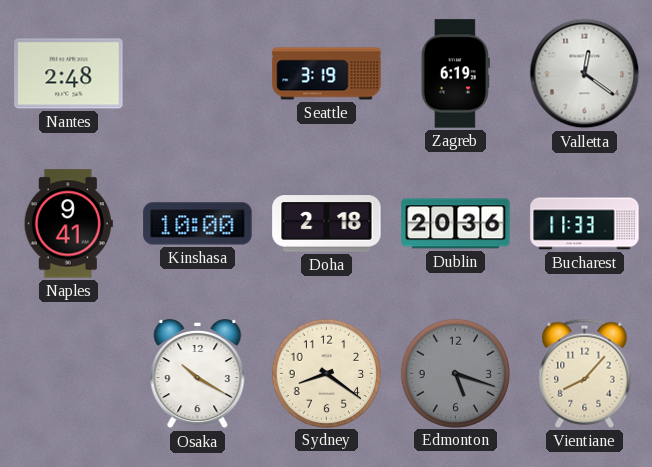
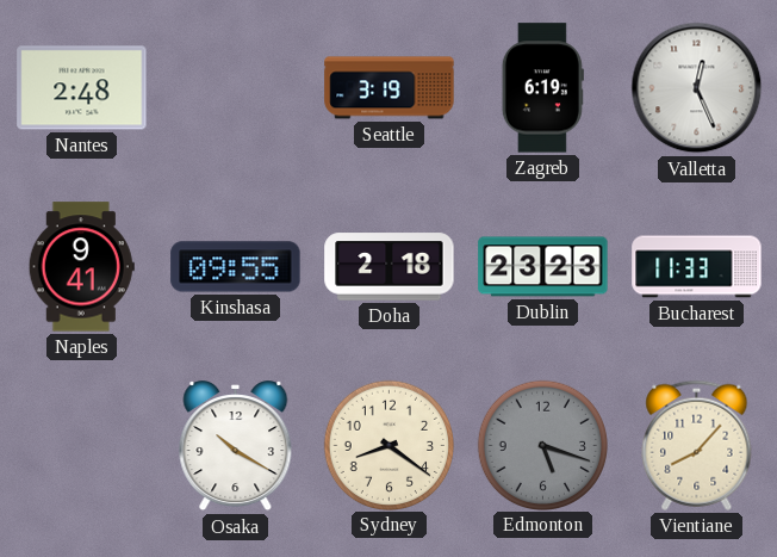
Valletta: 12:21 -> 12:26
Kinshasa: 10:00 -> 09:55
Dublin: 20:36 -> 23:23
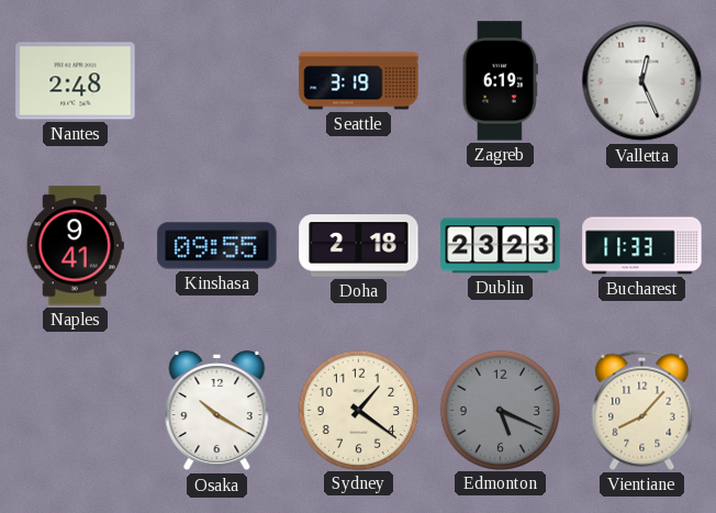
Sydney: 8:21 -> 1:21
Edmonton: 5:18 -> 5:19
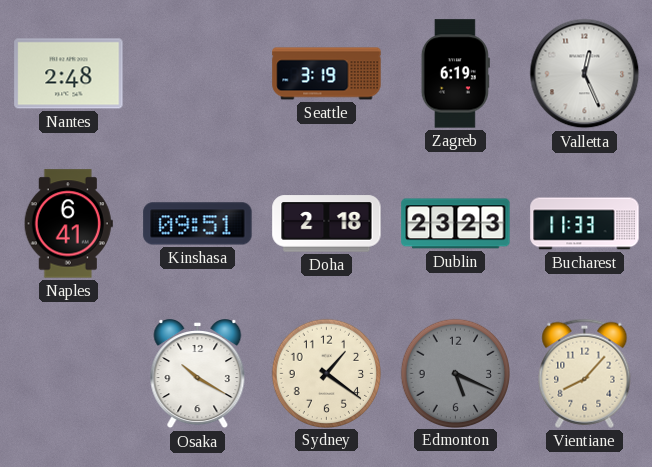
Naples: 9:41 -> 6:41
Kinshasa: 09:55 -> 09:51
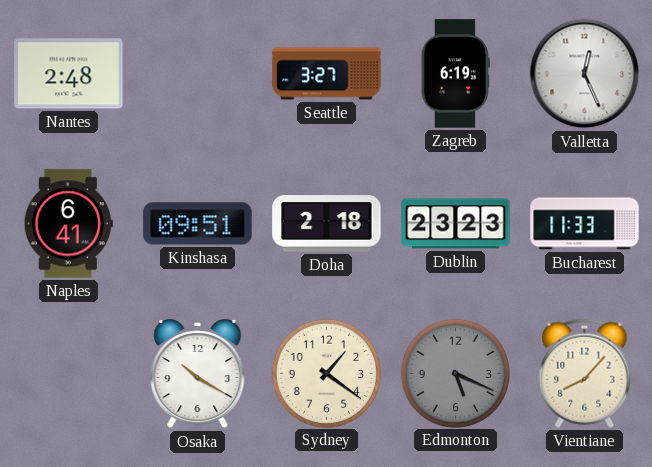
Seattle: 3:19 -> 3:27
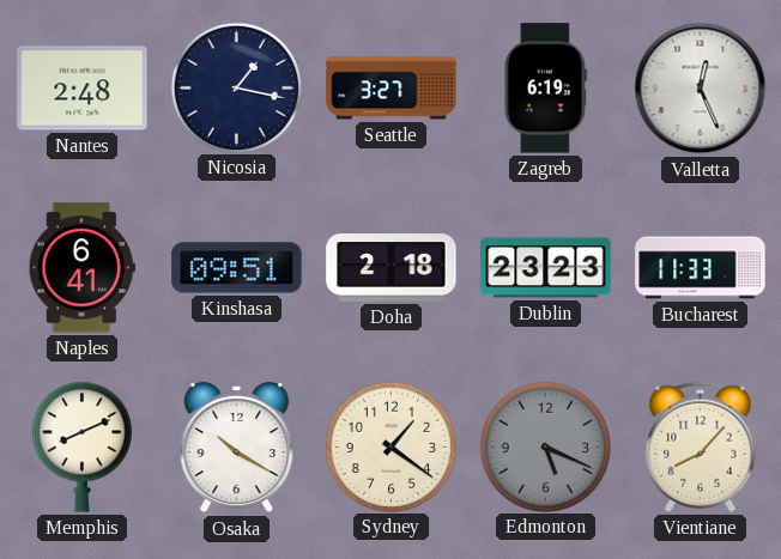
Nicosia: none -> 1:17
Memphis: none -> 8:11
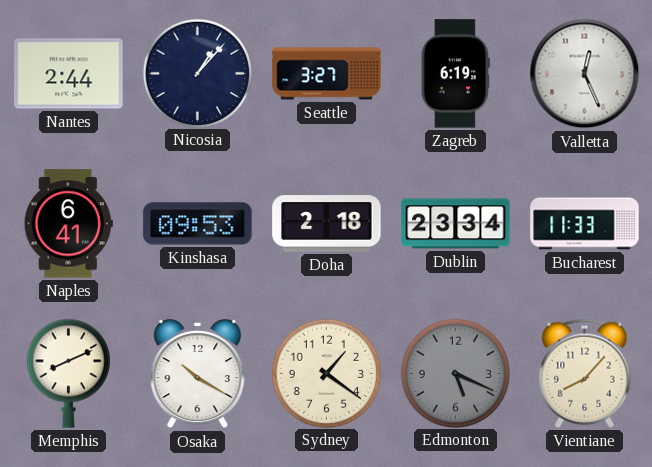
Nantes: 2:48 -> 2:44
Nicosia: 1:17 -> 1:07
Kinshasa: 09:51 -> 09:53
Dublin: 23:23 -> 23:34
